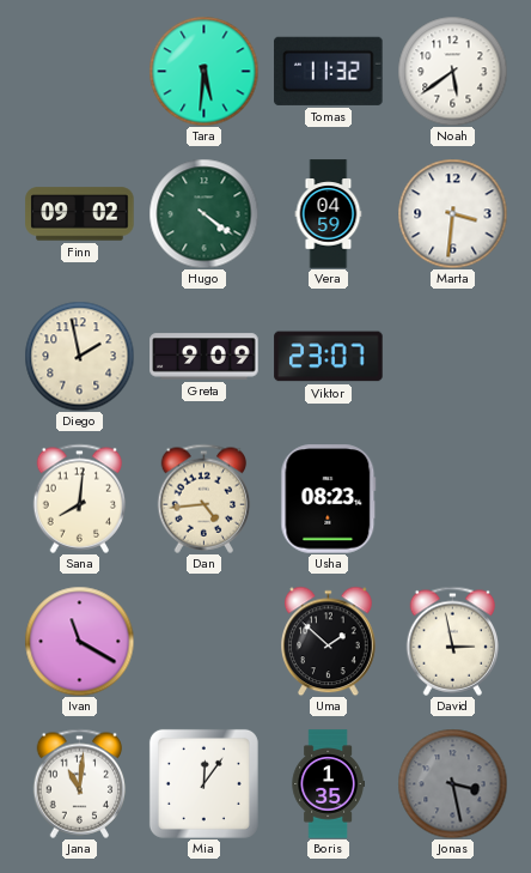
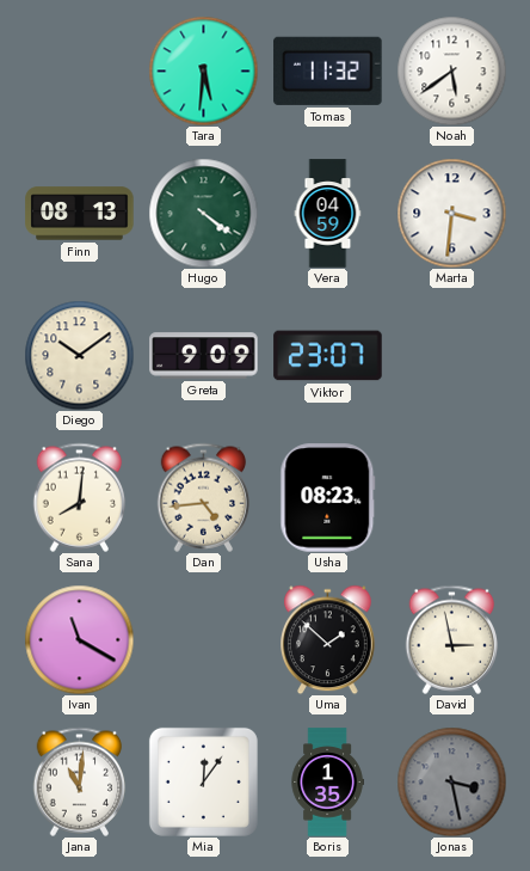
Finn: 09:02 -> 08:13
Diego: 1:58 -> 10:09
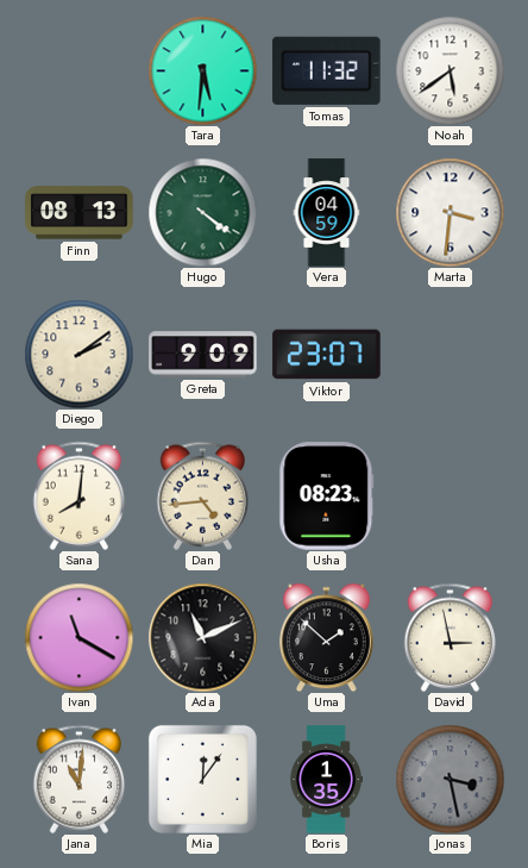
Diego: 10:09 -> 2:09
Ada: none -> 11:11
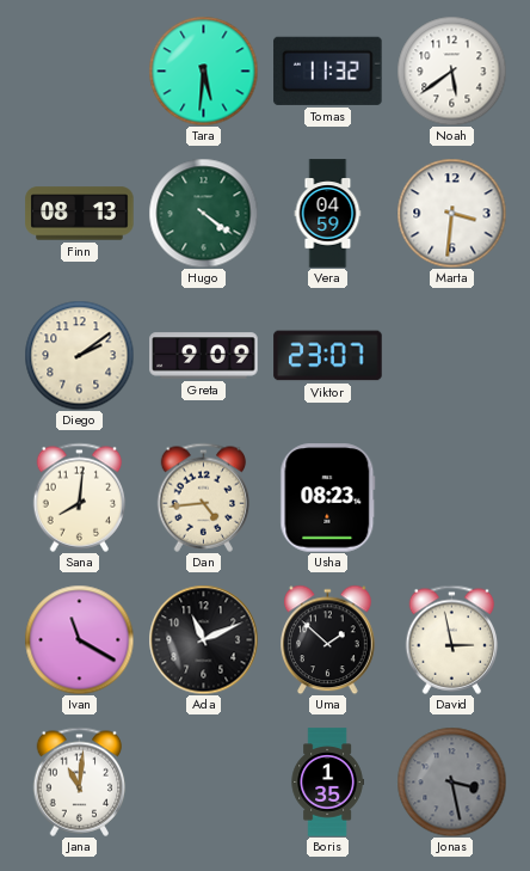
Mia: 12:06 -> none
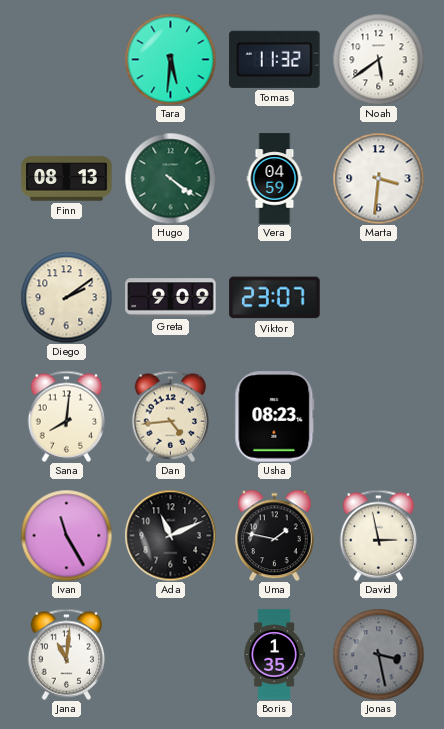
Ivan: 11:20 -> 11:25
Uma: 1:52 -> 1:47
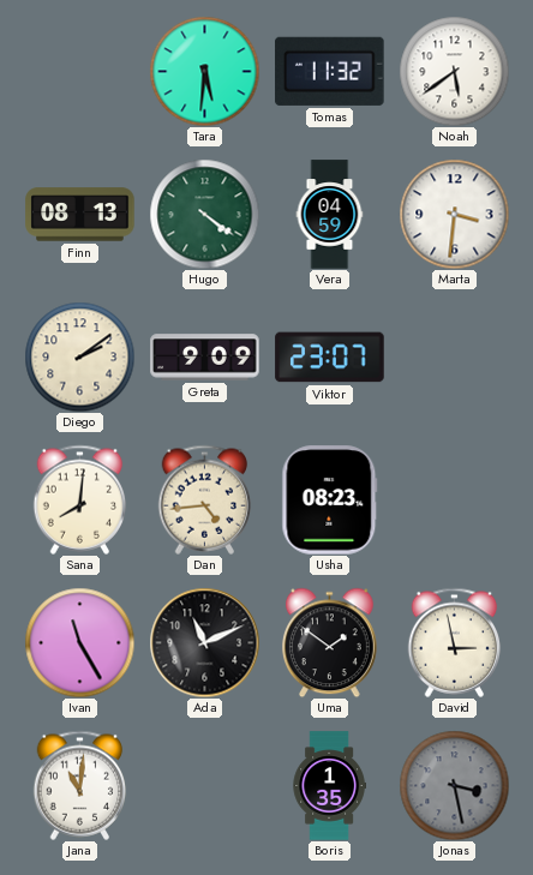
Uma: 1:47 -> 1:51
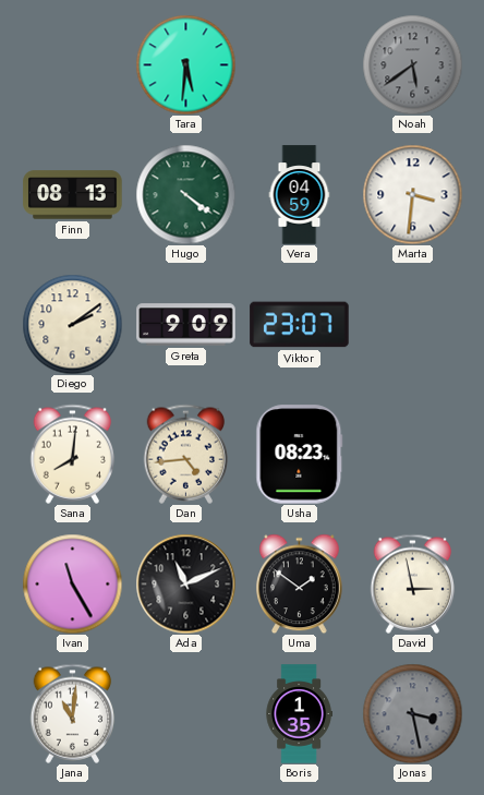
Tomas: 11:32 -> none
Noah dial: white -> grey
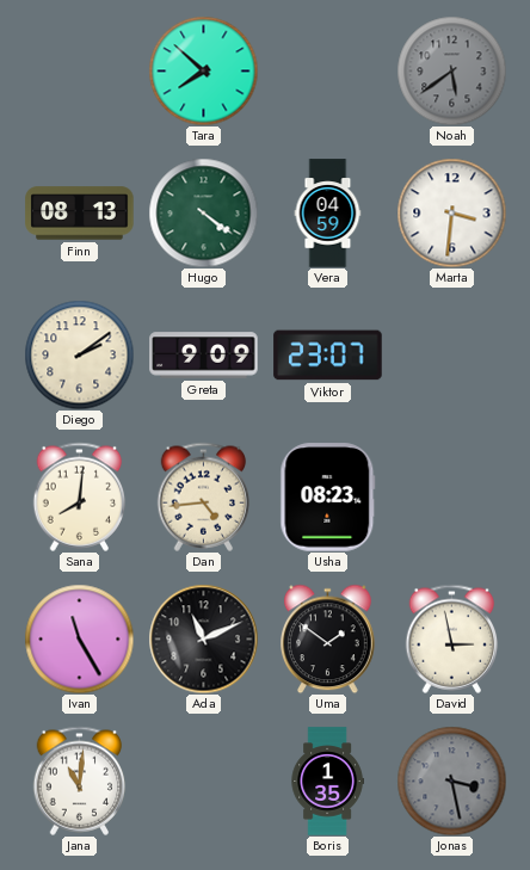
Tara: 5:31 -> 7:52
